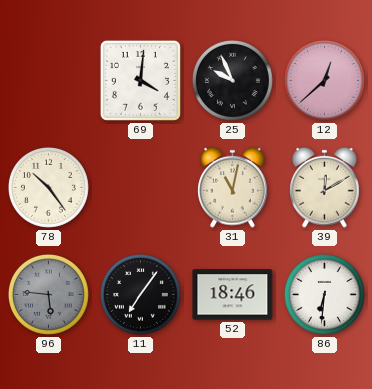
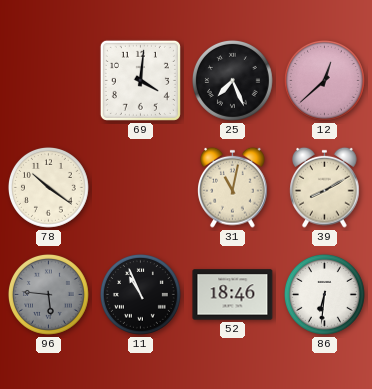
25: 9:56 -> 7:26
78: 10:24 -> 10:21
39: 12:10 -> 8:10
11: 7:06 -> 10:56
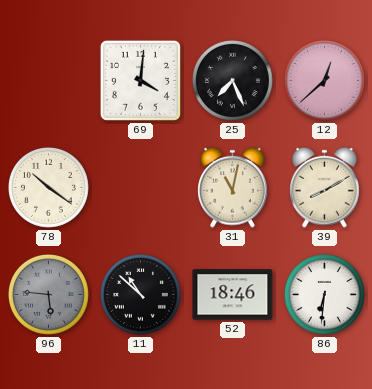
11: 10:56 -> 10:52
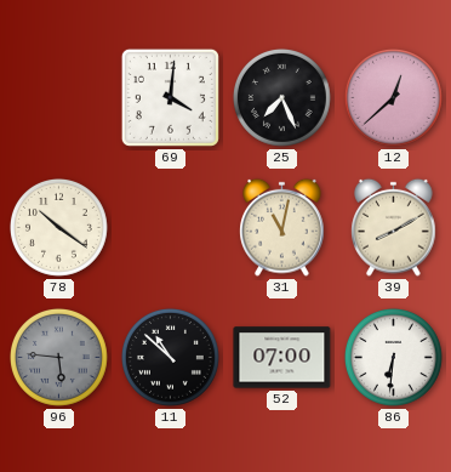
52: 18:46 -> 07:00
